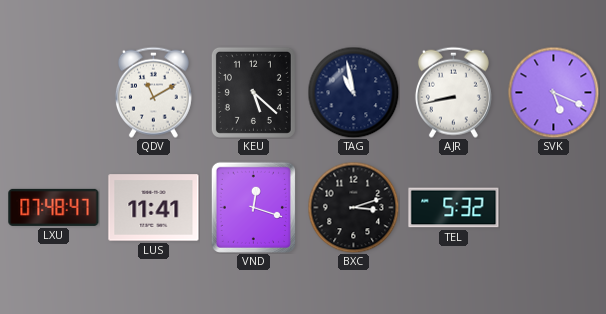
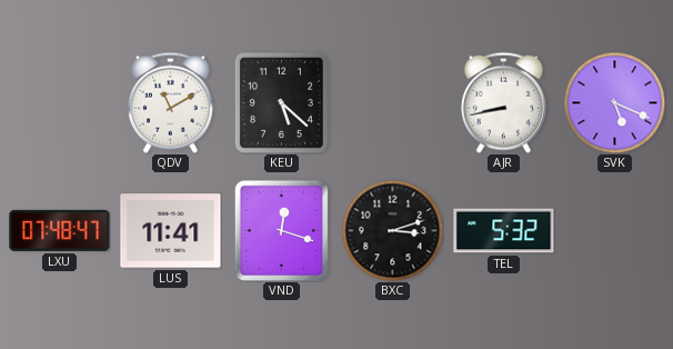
TAG: 10:58 -> none
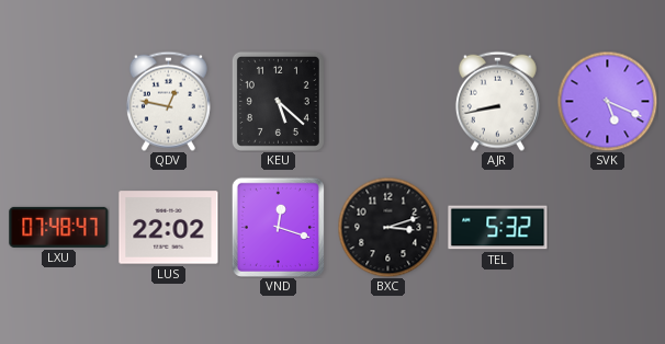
QDV: 11:10 -> 12:47
LUS: 11:41 -> 22:02
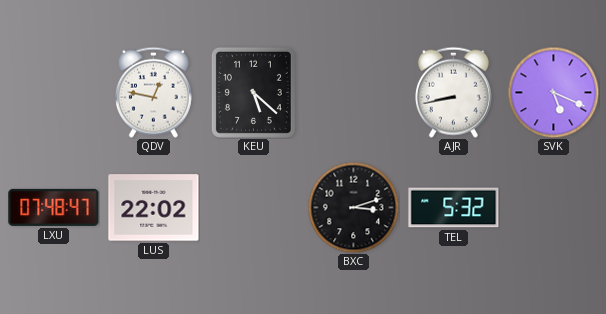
VND: 12:18 -> none
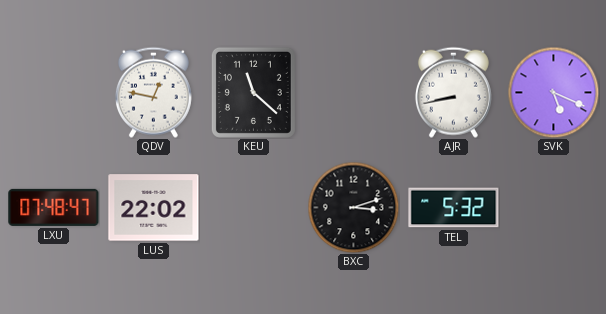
KEU: 5:22 -> 11:22
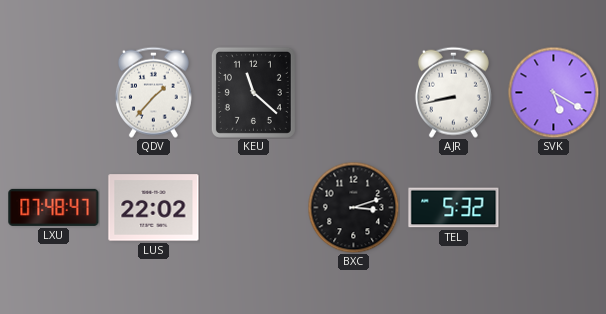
QDV: 12:47 -> 1:37
SVK: 5:19 -> 5:20
